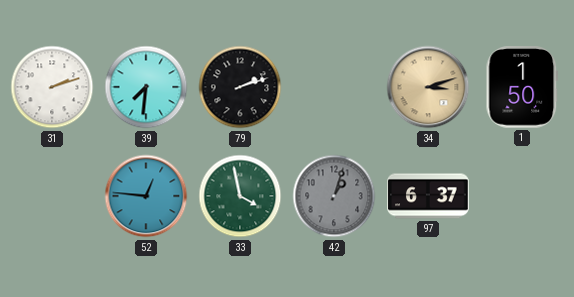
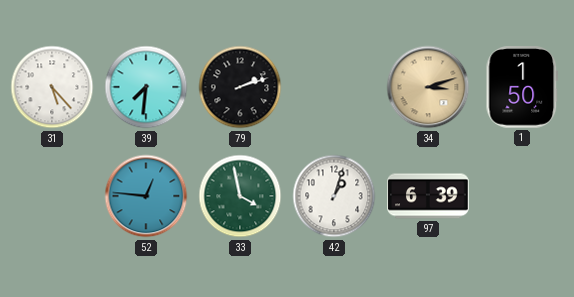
31: 2:12 -> 5:23
42 dial: grey -> white
97: 6:37 -> 6:39
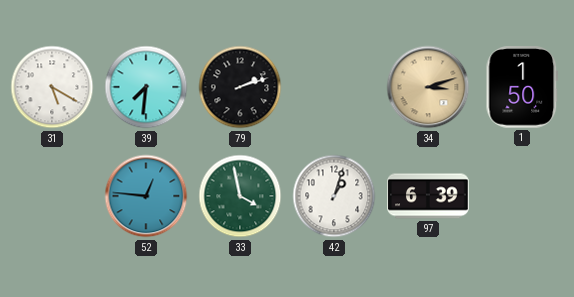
31: 5:23 -> 5:20
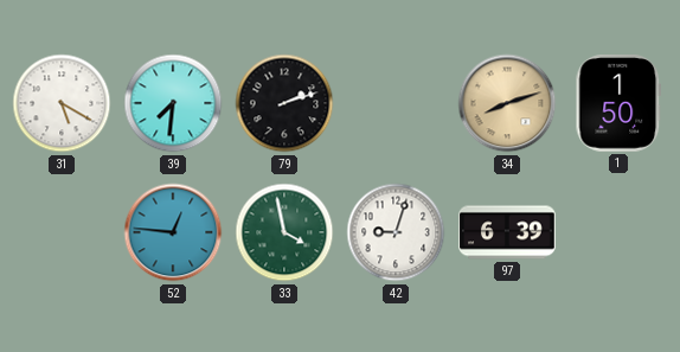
34: 3:12 -> 8:12
42: 1:03 -> 9:03
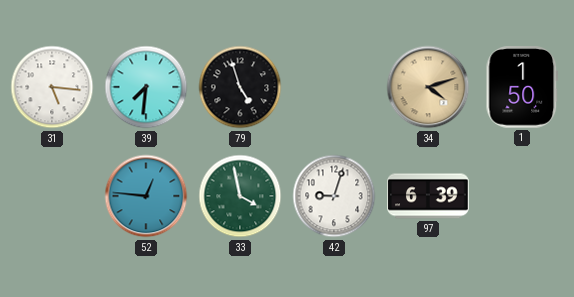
31: 5:20 -> 5:16
79: 2:12 -> 4:57
34: 8:12 -> 4:12
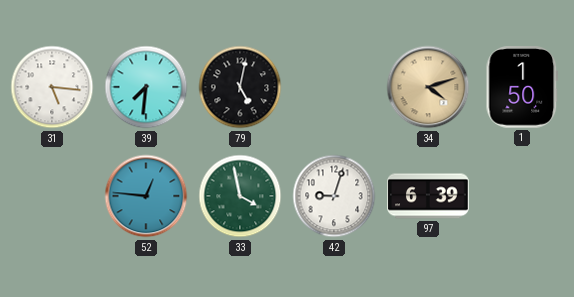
79: 4:57 -> 5:02
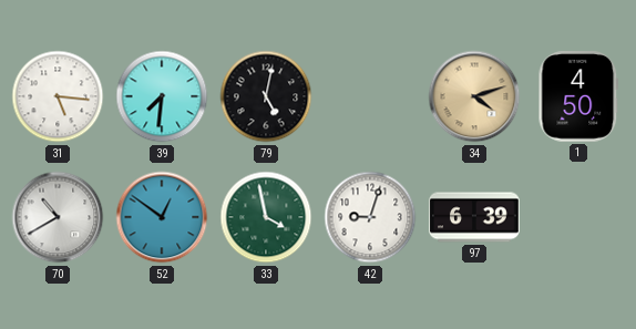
1: 1:50 -> 4:50
70: none -> 10:40
52: 12:46 -> 12:51
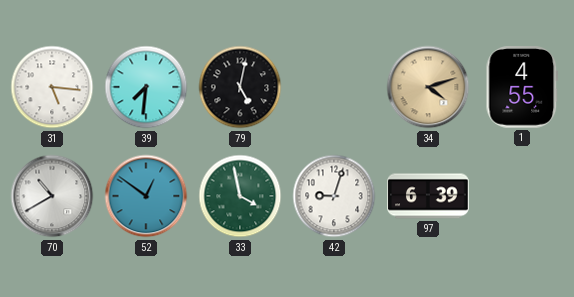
1: 4:50 -> 4:55
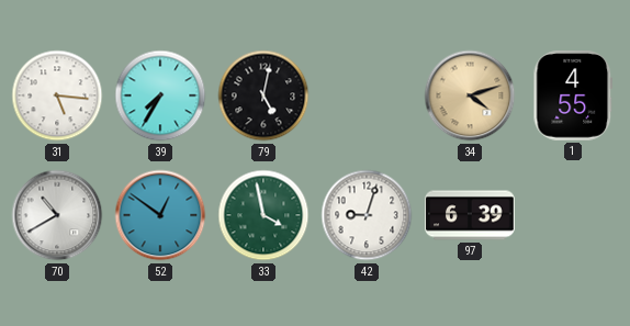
39: 7:31 -> 7:35
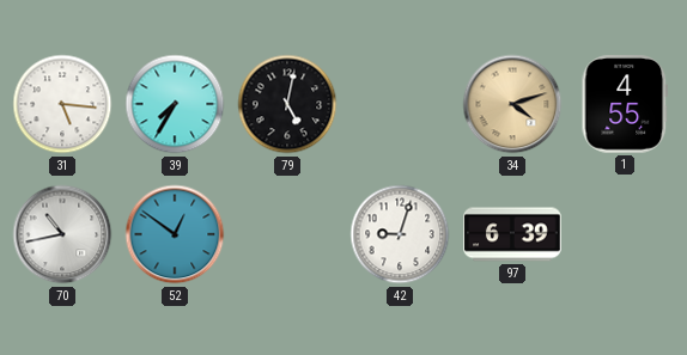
70: 10:40 -> 10:43
33: 3:58 -> none
